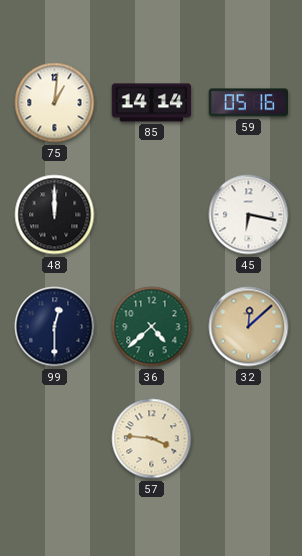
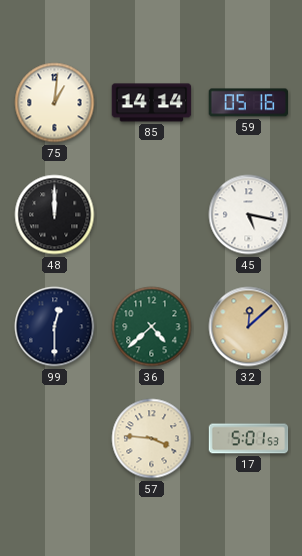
45: 6:17 -> 5:17
17: none -> 5:01
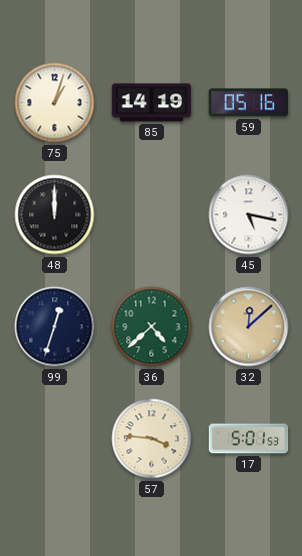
75: 1:01 -> 1:03
85: 14:14 -> 14:19
99: 12:30 -> 12:33
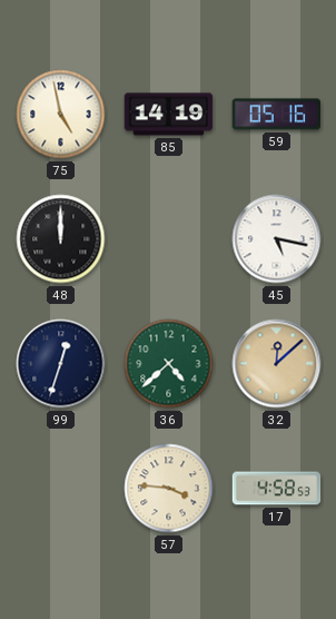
75: 1:03 -> 4:58
17: 5:01 -> 4:58
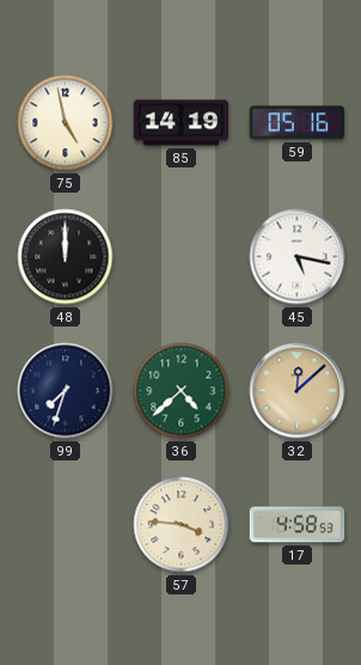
99: 12:33 -> 7:33
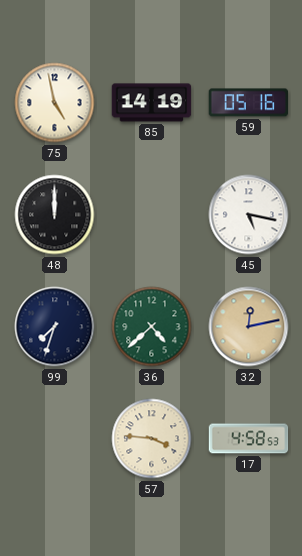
32: 12:08 -> 12:13
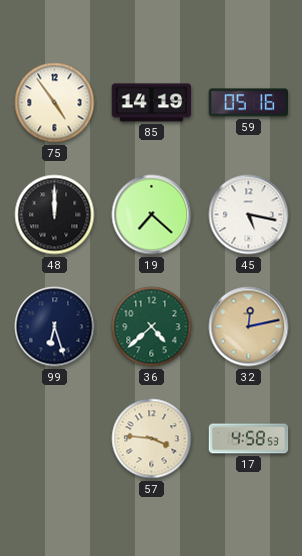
75: 4:58 -> 4:54
19: none -> 7:22
99: 7:33 -> 6:27
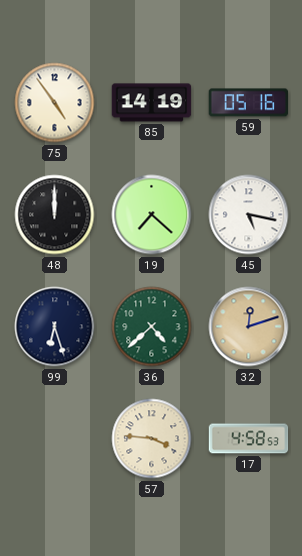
32: 12:13 -> 12:12
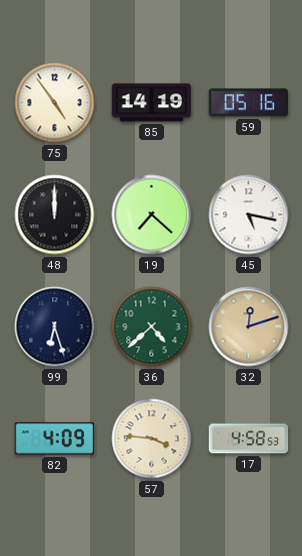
82: none -> 4:09
